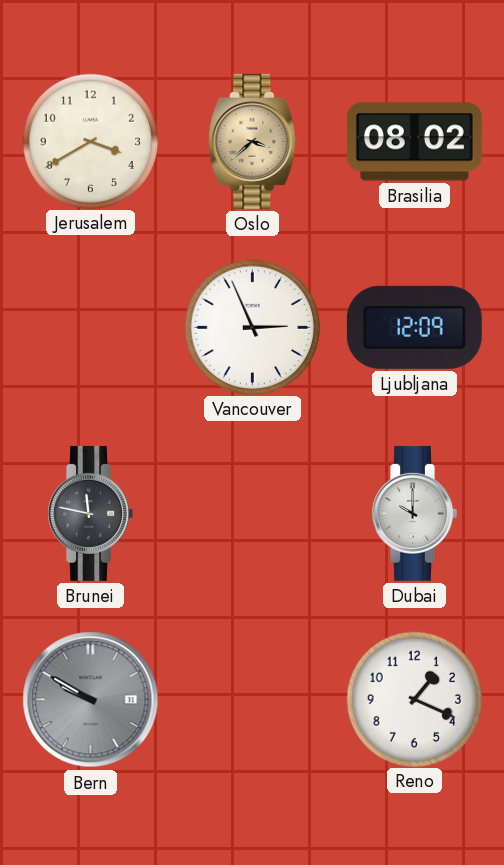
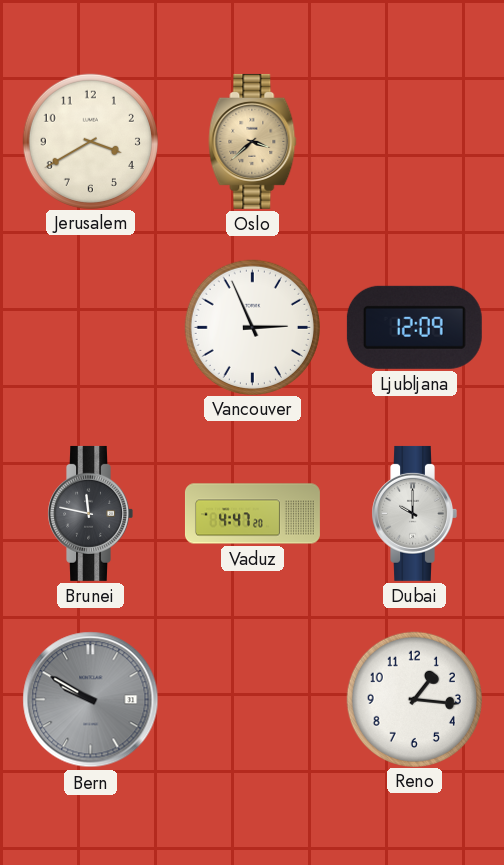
Brasilia: 08:02 -> none
Vaduz: none -> 4:47
Reno: 1:19 -> 1:16
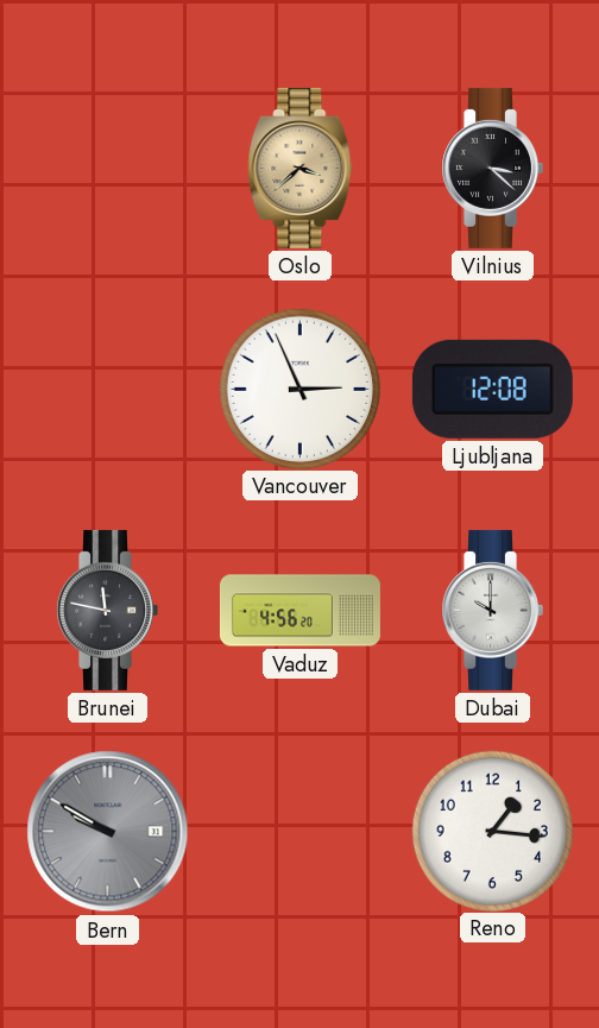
Jerusalem: 3:40 -> none
Vilnius: none -> 3:22
Ljubljana: 12:09 -> 12:08
Vaduz: 4:47 -> 4:56
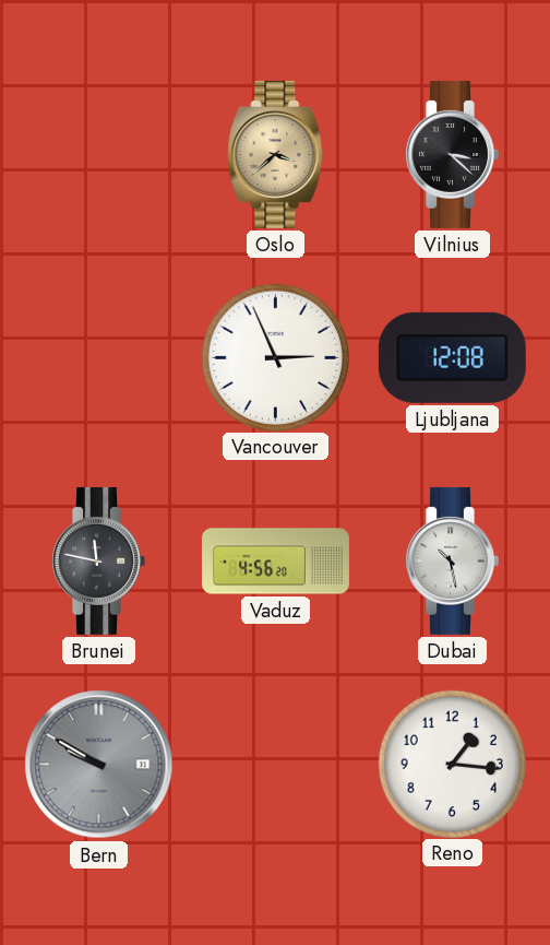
Dubai: 10:00 -> 10:28
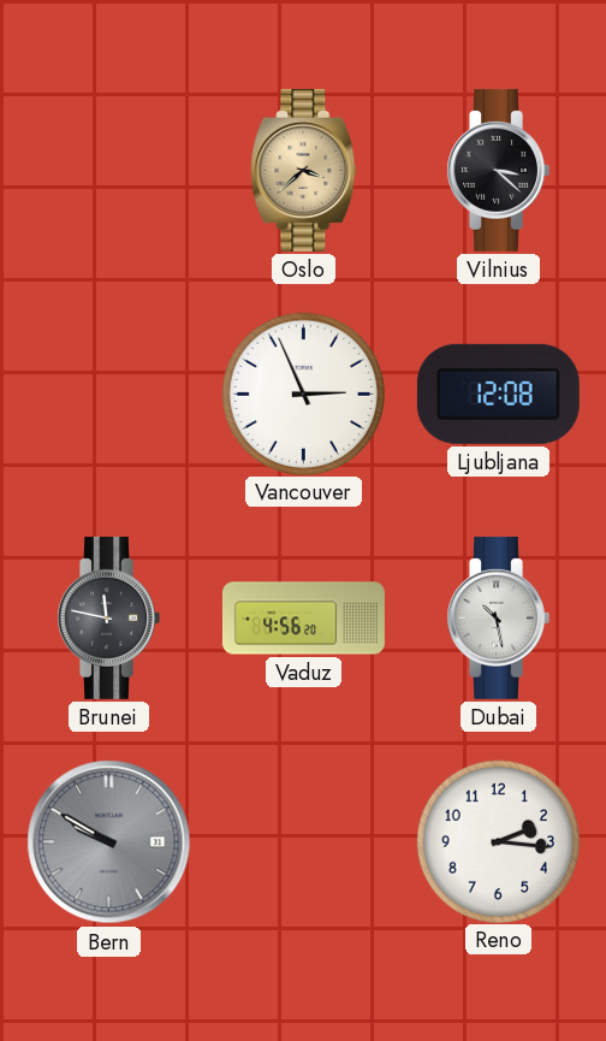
Reno: 1:16 -> 2:16
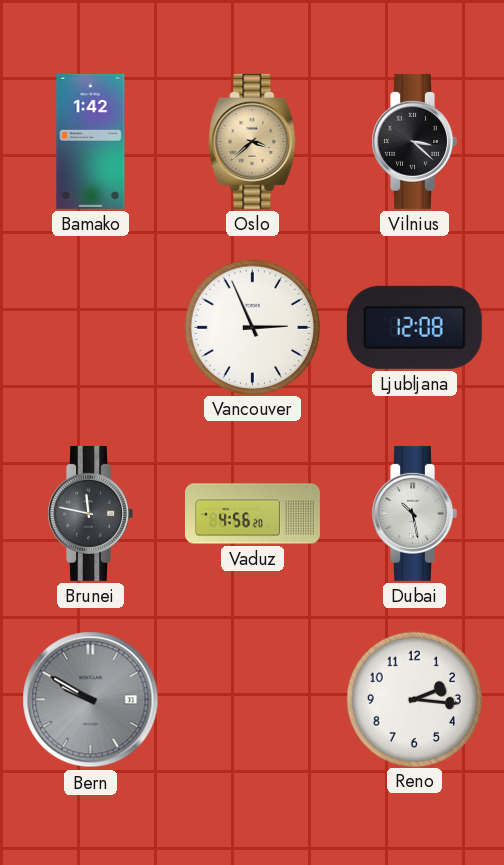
Bamako: none -> 1:42
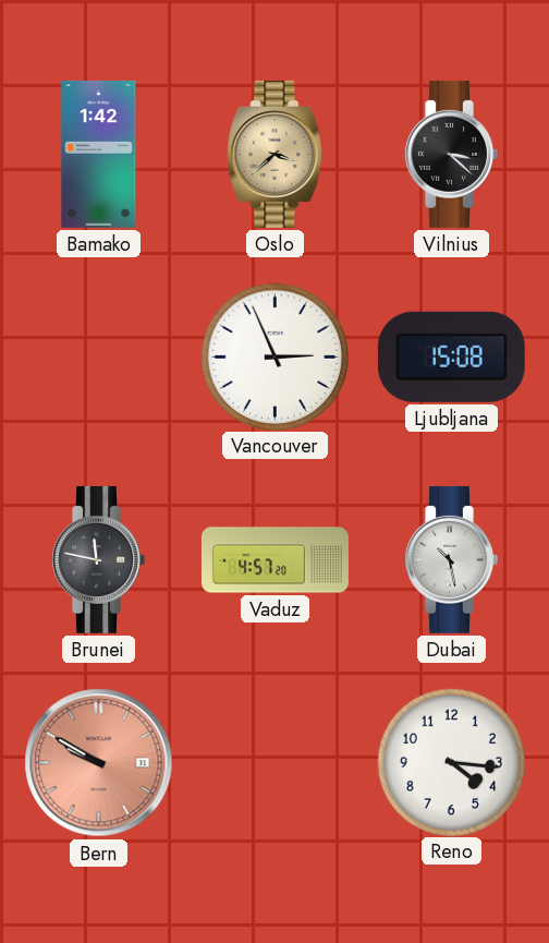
Ljubljana: 12:08 -> 15:08
Vaduz: 4:56 -> 4:57
Bern dial: grey -> salmon
Reno: 2:16 -> 4:16
